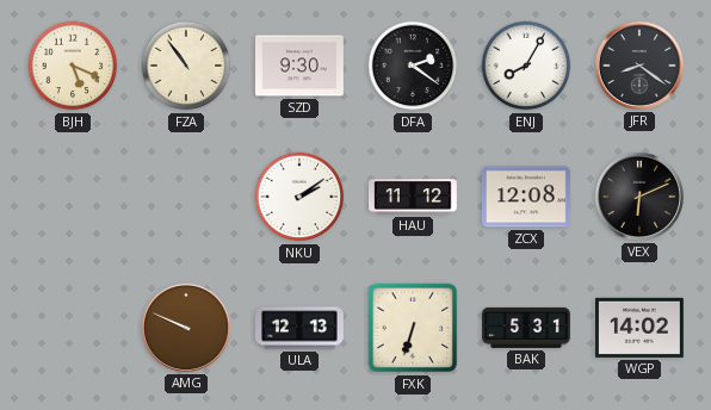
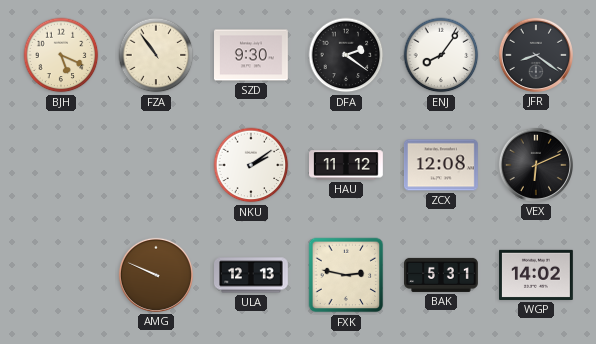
ENJ: 8:05 -> 8:06
FXK: 6:33 -> 2:47
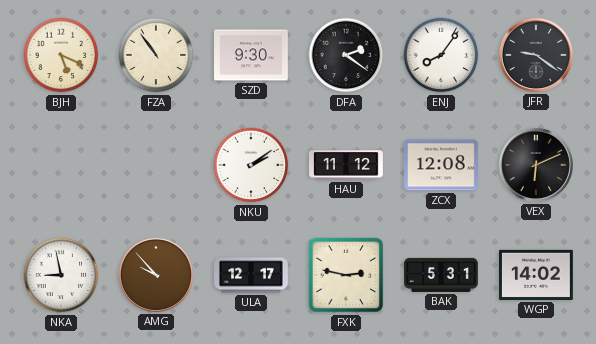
JFR: 8:21 -> 9:21
NKA: none -> 8:58
AMG: 9:49 -> 9:53
ULA: 12:13 -> 12:17
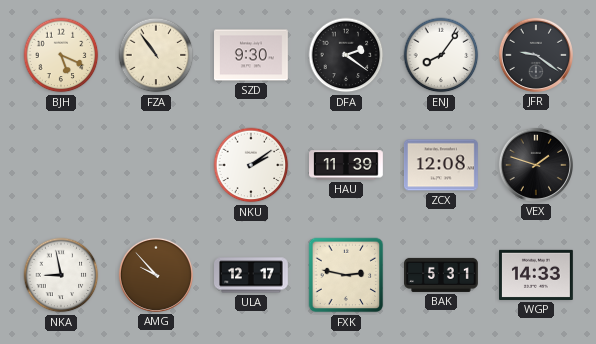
HAU: 11:12 -> 11:39
VEX: 6:11 -> 1:48
WGP: 14:02 -> 14:33
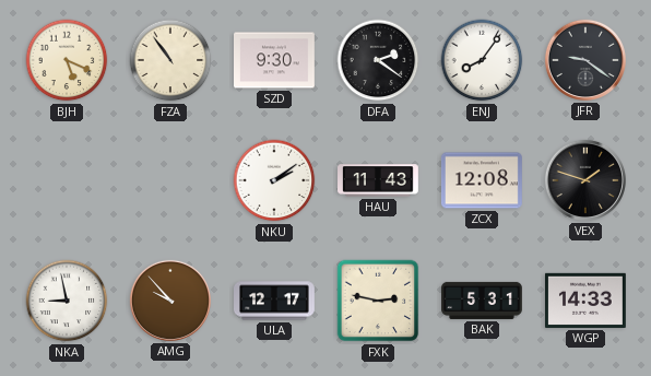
HAU: 11:39 -> 11:43
